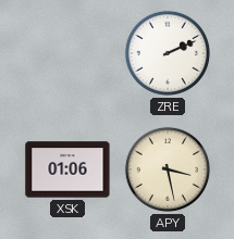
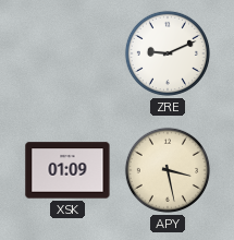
ZRE: 2:11 -> 9:11
XSK: 01:06 -> 01:09
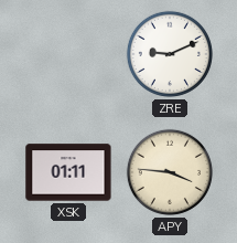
XSK: 01:09 -> 01:11
APY: 3:28 -> 3:46
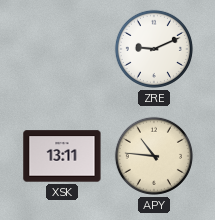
XSK: 01:11 -> 13:11
APY: 3:46 -> 10:46
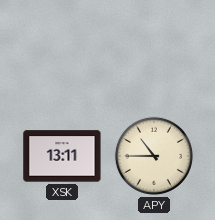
ZRE: 9:11 -> none
APY: 10:46 -> 10:45
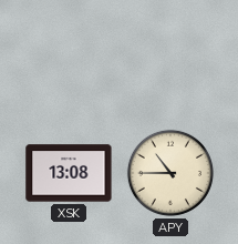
XSK: 13:11 -> 13:08
